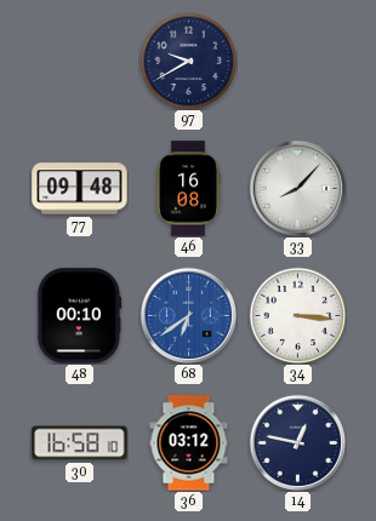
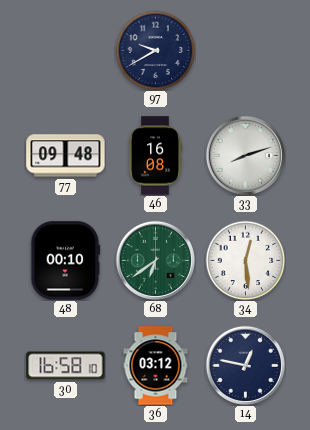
33: 8:07 -> 8:12
68 dial: blue -> green
34: 3:16 -> 12:29
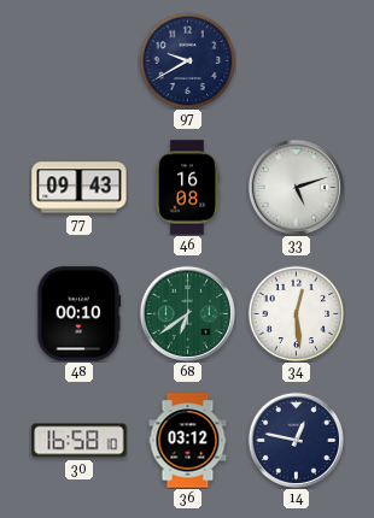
77: 09:48 -> 09:43
33: 8:12 -> 5:12
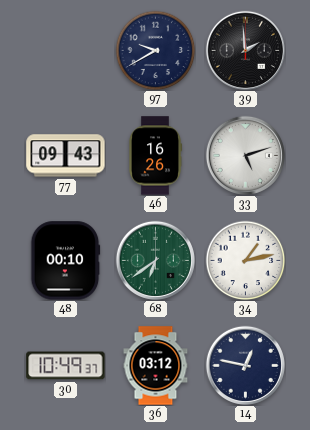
39: none -> 1:59
46: 16:08 -> 16:26
34: 12:29 -> 1:13
30: 16:58 -> 10:49
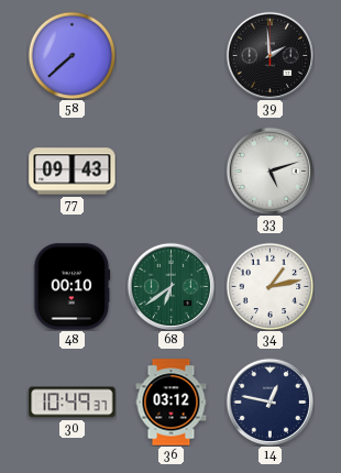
58: none -> 7:38
97: 9:40 -> none
46: 16:26 -> none
